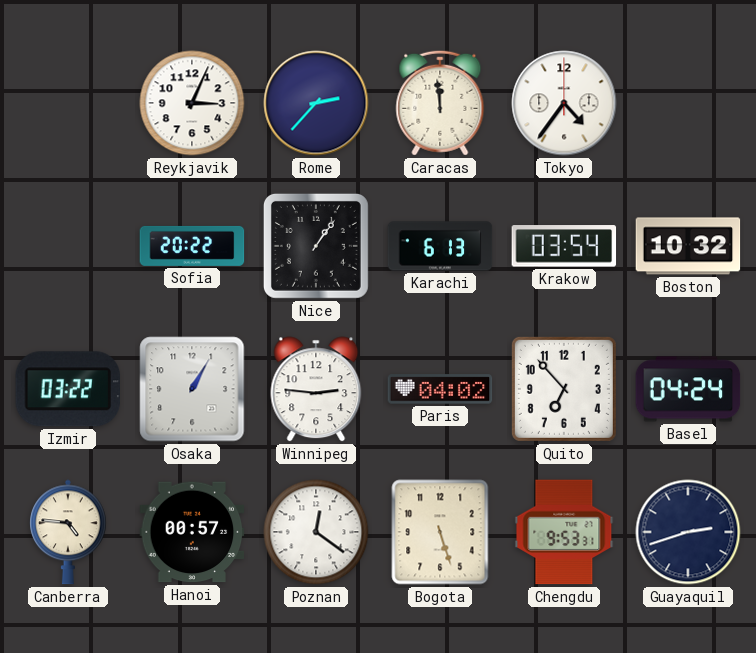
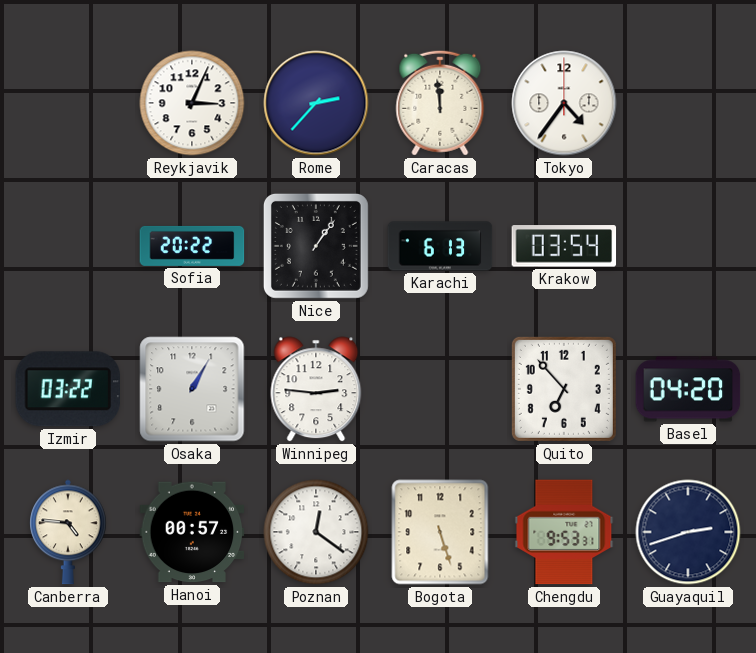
Boston: 10:32 -> none
Paris: 04:02 -> none
Basel: 04:24 -> 04:20
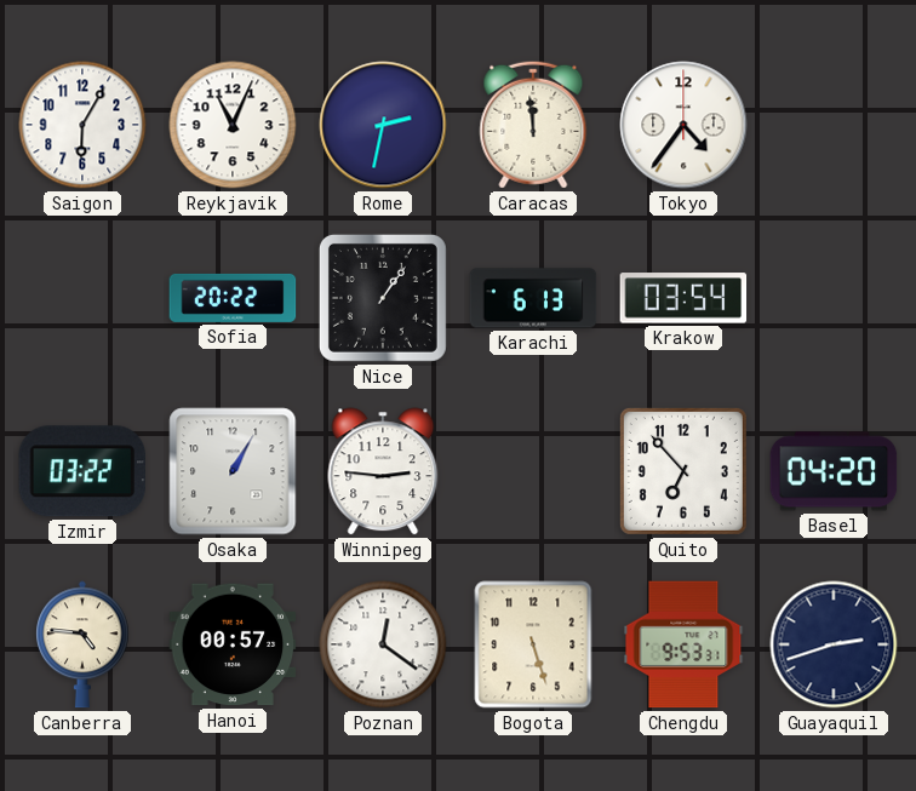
Saigon: none -> 6:05
Reykjavik: 3:04 -> 11:04
Rome: 2:37 -> 2:32
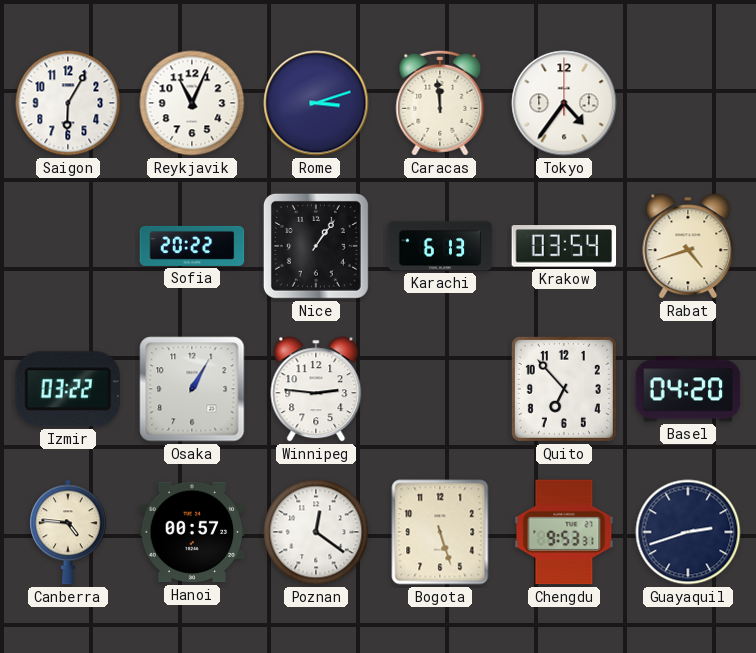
Rome: 2:32 -> 3:12
Rabat: none -> 4:42
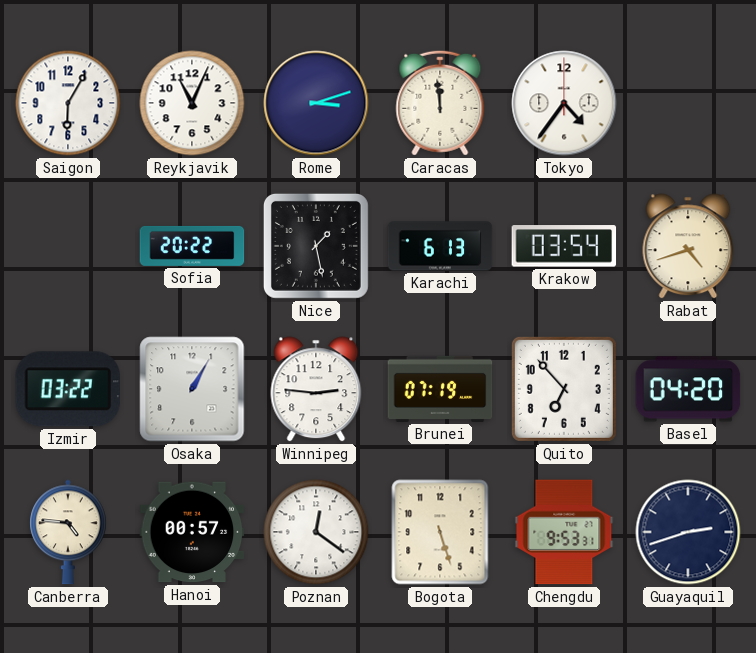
Nice: 1:06 -> 1:28
Brunei: none -> 07:19
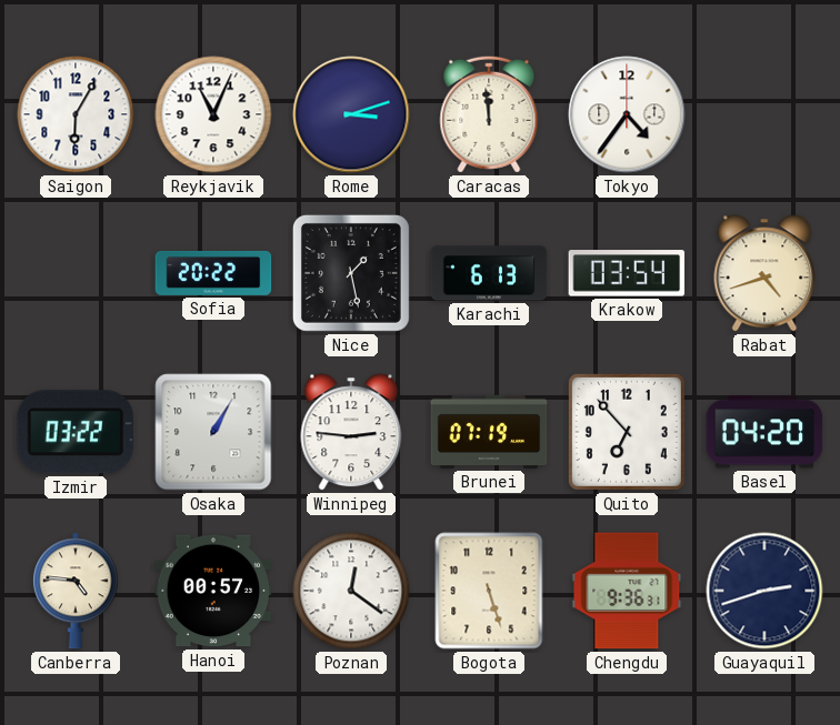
Chengdu: 9:53 -> 9:36
